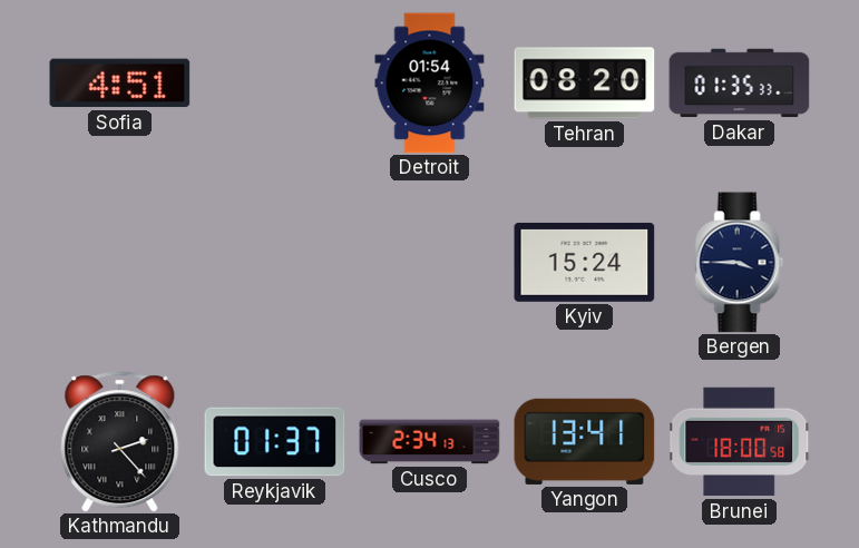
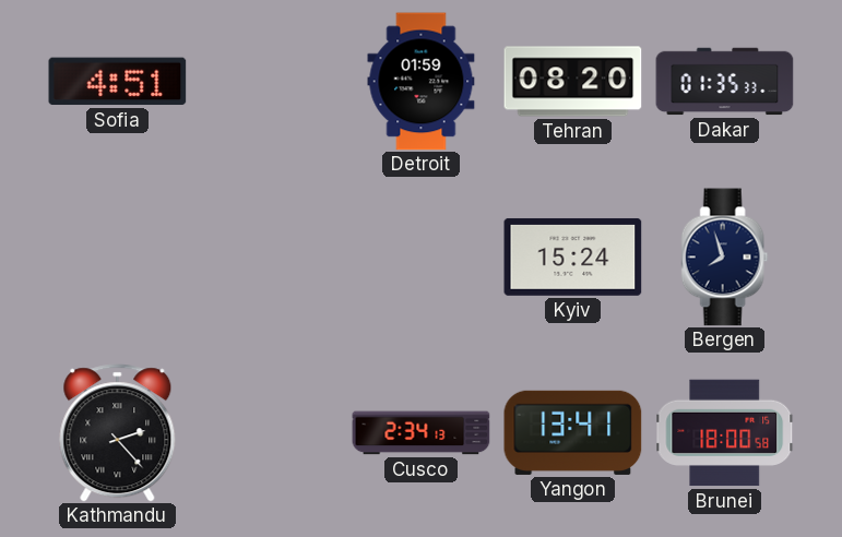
Detroit: 01:54 -> 01:59
Bergen: 3:45 -> 7:57
Reykjavik: 01:37 -> none
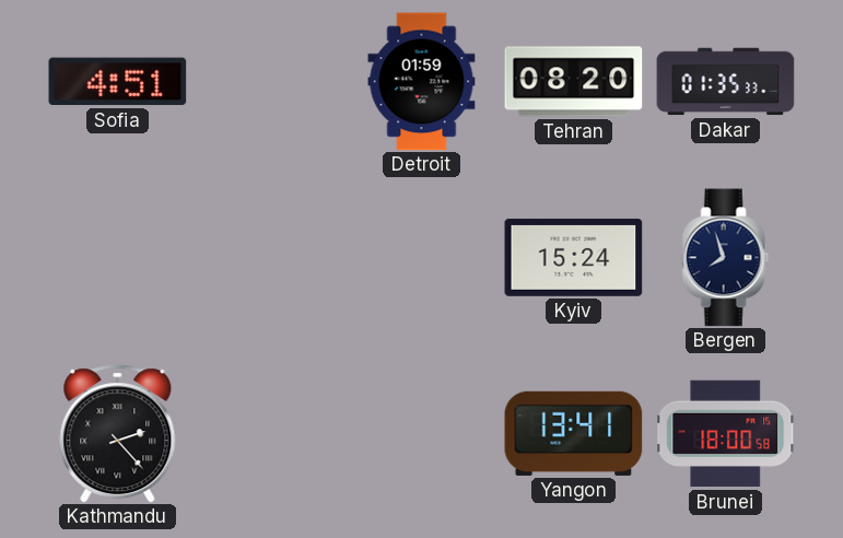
Cusco: 2:34 -> none
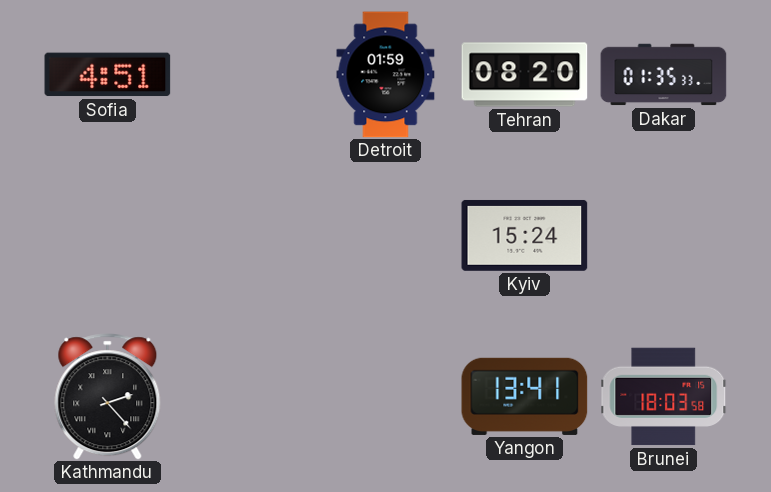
Bergen: 7:57 -> none
Brunei: 18:00 -> 18:03
